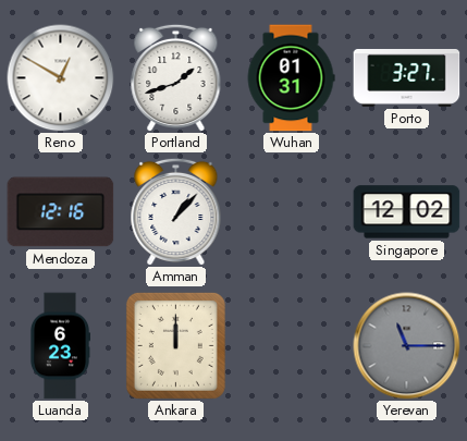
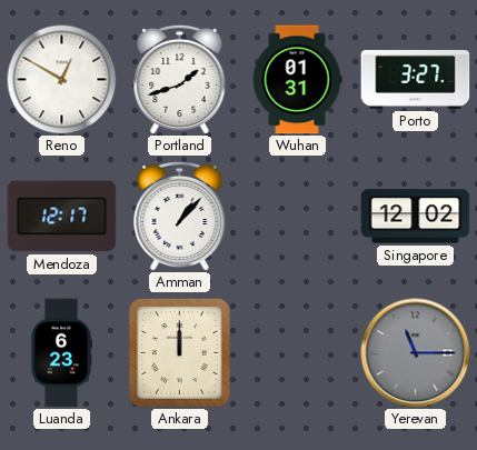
Mendoza: 12:16 -> 12:17
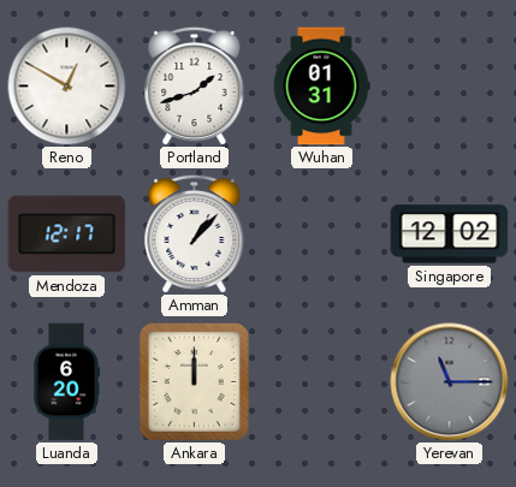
Porto: 3:27 -> none
Luanda: 6:23 -> 6:20
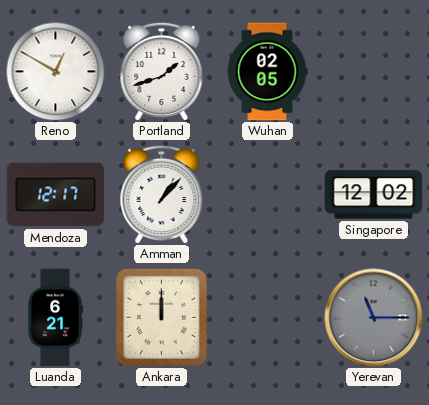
Wuhan: 01:31 -> 02:05
Luanda: 6:20 -> 6:21
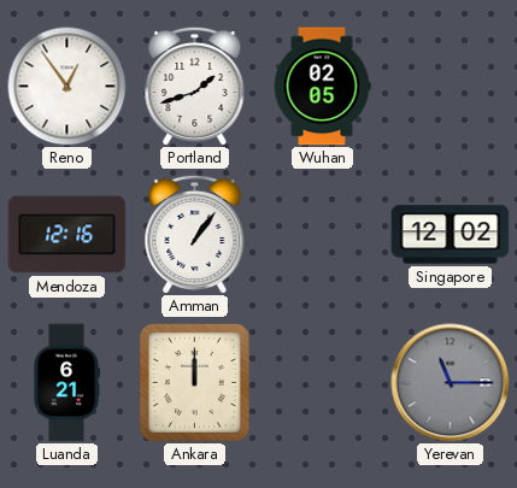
Reno: 12:50 -> 12:54
Mendoza: 12:17 -> 12:16
Amman: 1:07 -> 1:06
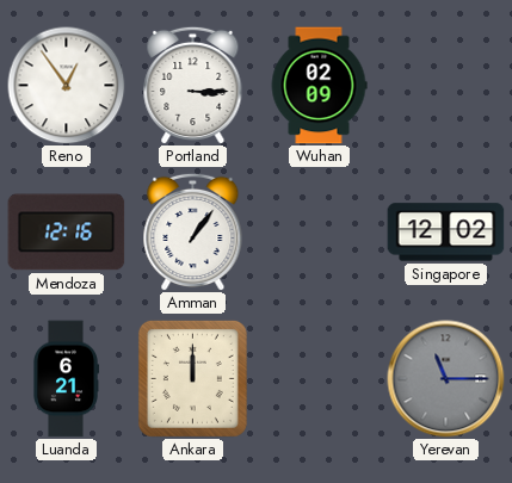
Portland: 1:42 -> 3:15
Wuhan: 02:05 -> 02:09
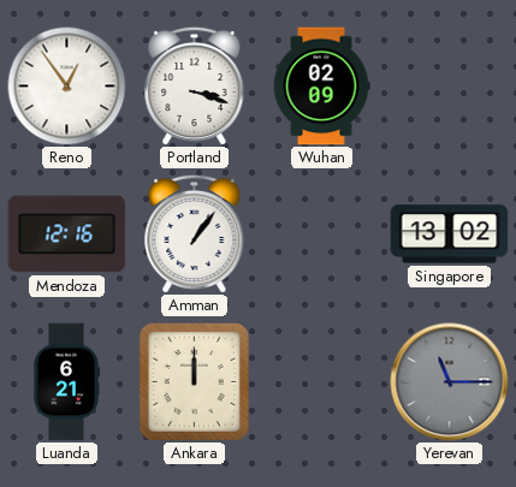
Portland: 3:15 -> 3:18
Singapore: 12:02 -> 13:02
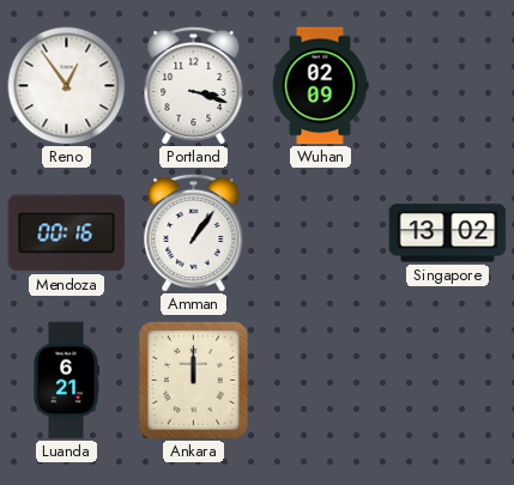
Mendoza: 12:16 -> 00:16
Yerevan: 11:15 -> none
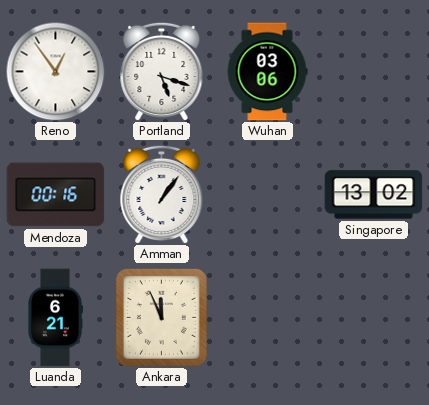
Portland: 3:18 -> 5:18
Wuhan: 02:09 -> 03:06
Ankara: 12:00 -> 11:56
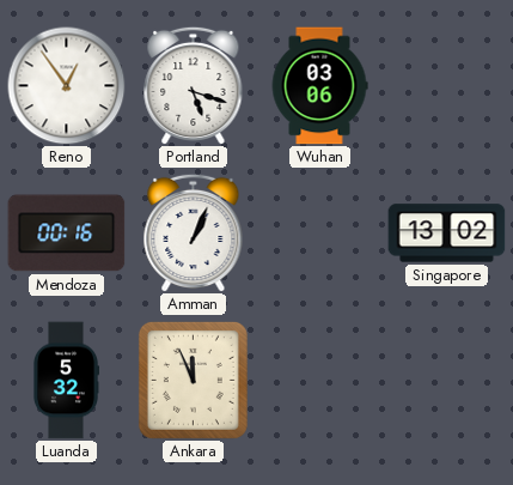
Amman: 1:06 -> 1:04
Luanda: 6:21 -> 5:32
